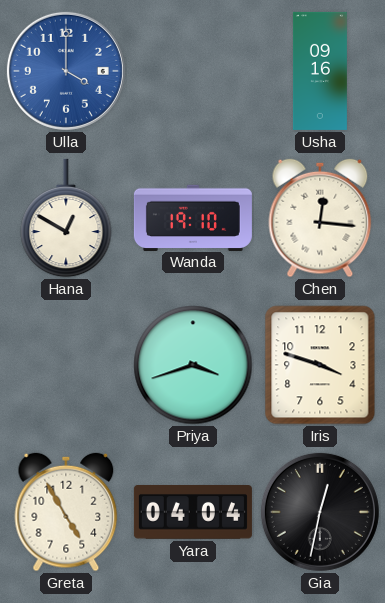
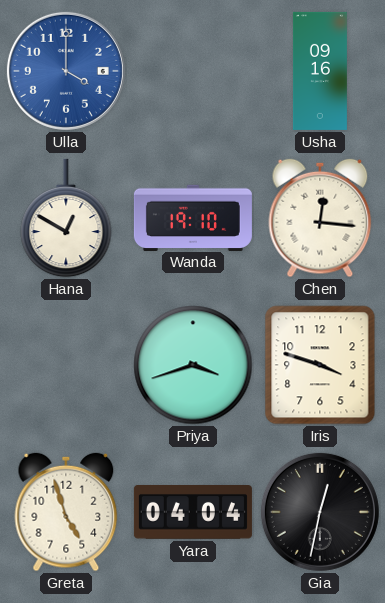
Greta: 4:55 -> 4:57
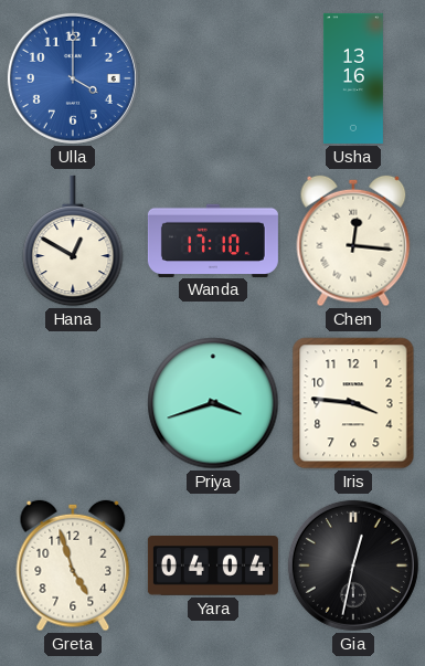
Usha: 09:16 -> 13:16
Wanda: 19:10 -> 17:10
Iris: 3:48 -> 3:46
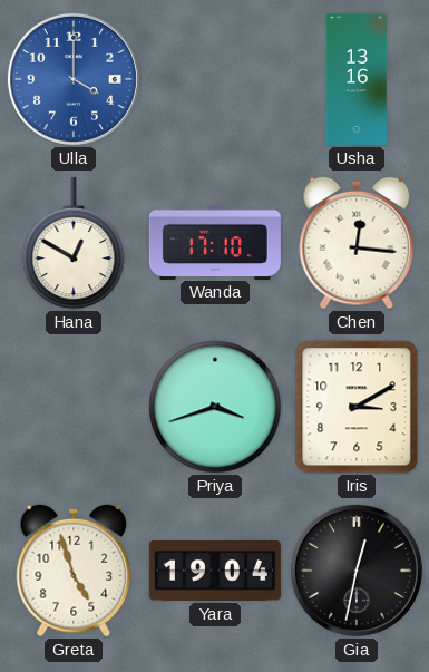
Iris: 3:46 -> 3:10
Yara: 04:04 -> 19:04
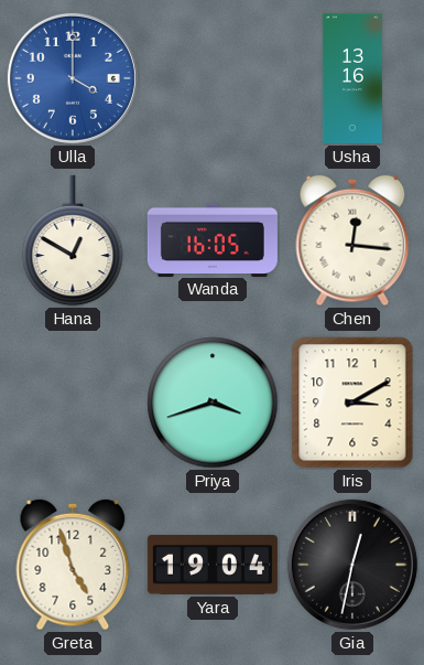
Wanda: 17:10 -> 16:05
